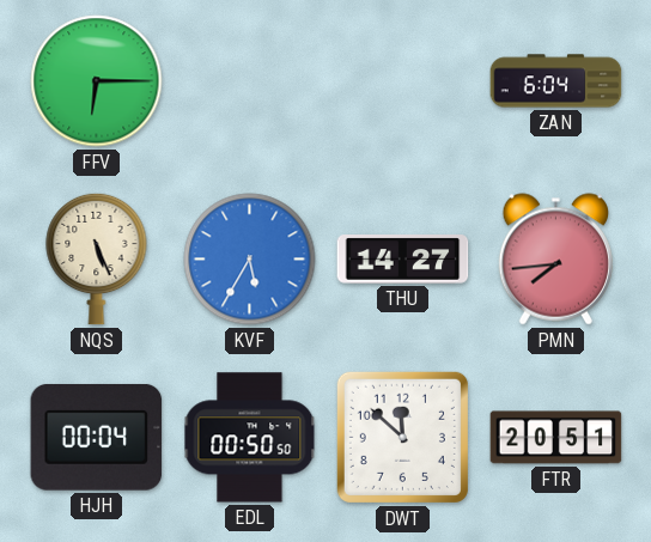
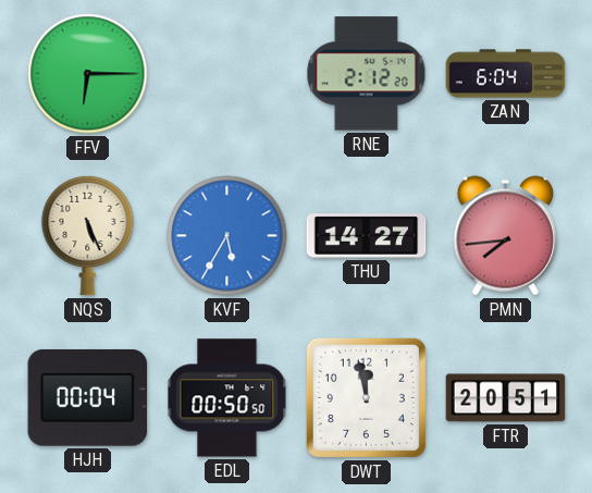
RNE: none -> 2:12
DWT: 11:52 -> 11:58
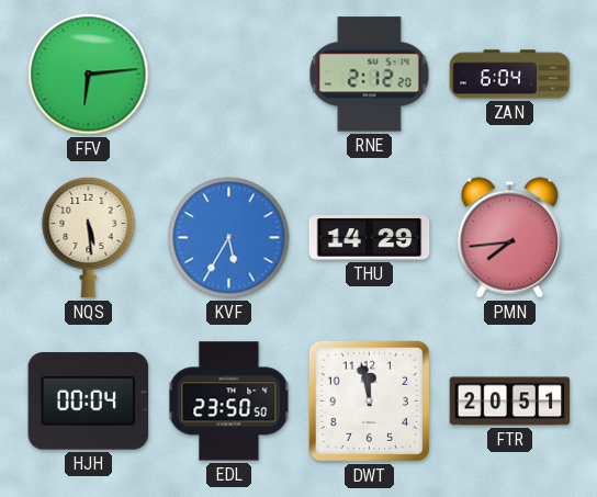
FFV: 6:15 -> 6:14
NQS: 5:26 -> 5:29
THU: 14:27 -> 14:29
EDL: 00:50 -> 23:50
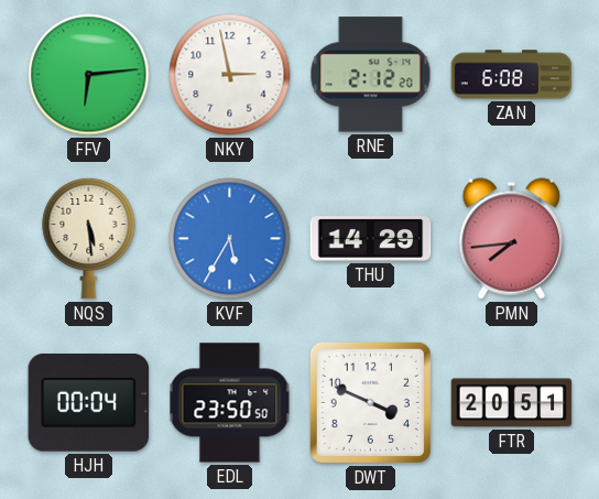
NKY: none -> 2:58
ZAN: 6:04 -> 6:08
DWT: 11:58 -> 3:49
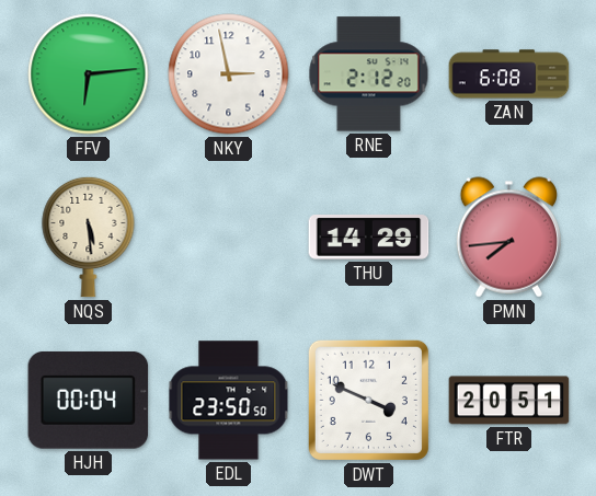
KVF: 5:35 -> none
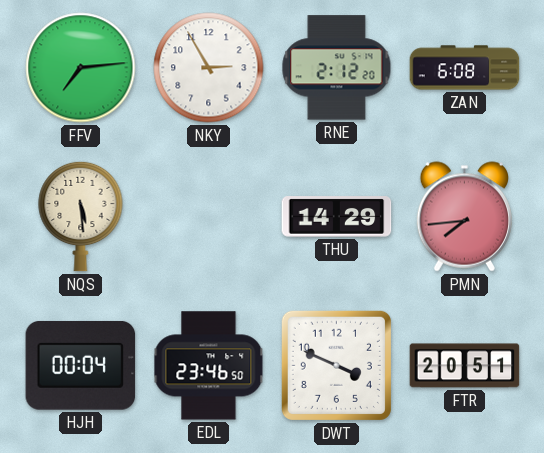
FFV: 6:14 -> 7:14
NKY: 2:58 -> 2:55
EDL: 23:50 -> 23:46
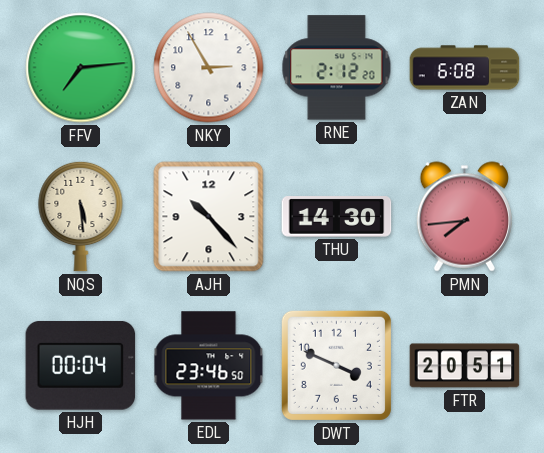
AJH: none -> 10:23
THU: 14:29 -> 14:30
